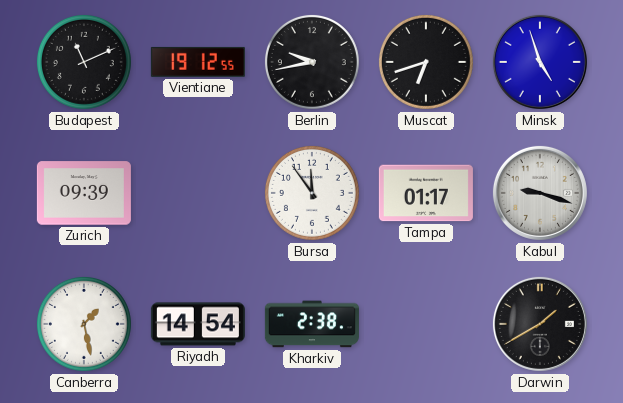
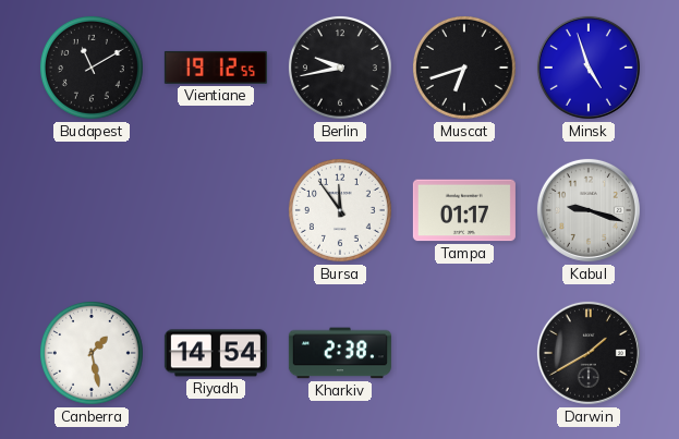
Budapest: 11:11 -> 11:10
Zurich: 09:39 -> none
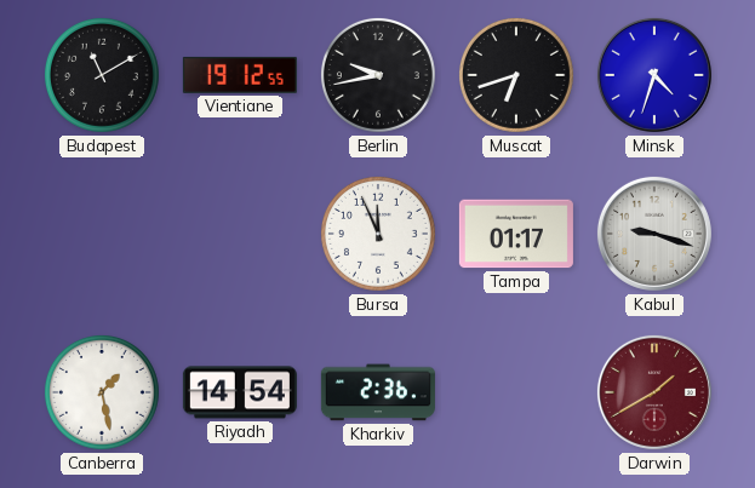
Minsk: 4:57 -> 4:33
Bursa: 11:54 -> 11:56
Kharkiv: 2:38 -> 2:36
Darwin dial: black -> burgundy
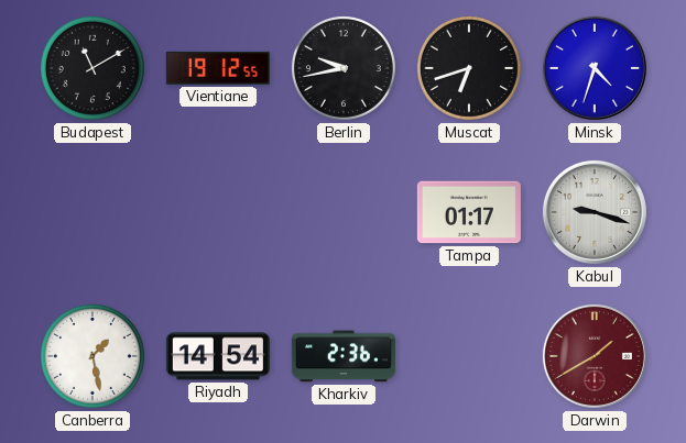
Bursa: 11:56 -> none
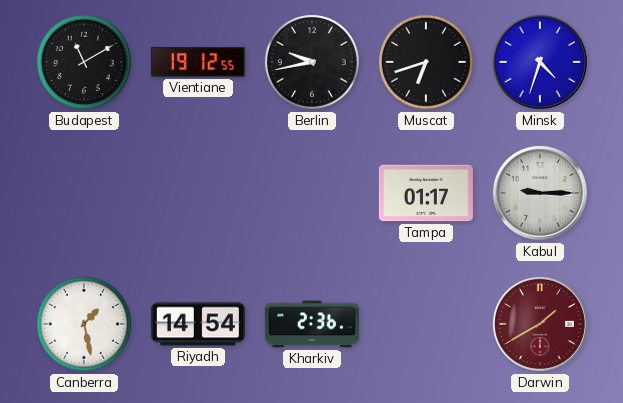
Kabul: 9:18 -> 9:15
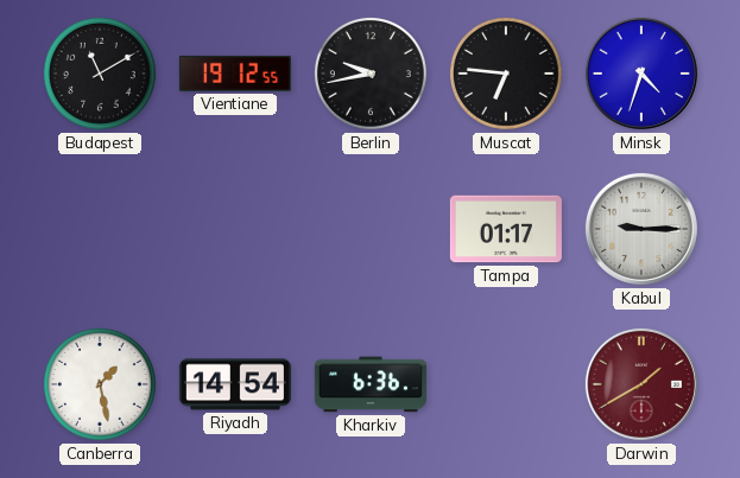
Muscat: 6:42 -> 6:46
Kharkiv: 2:36 -> 6:36
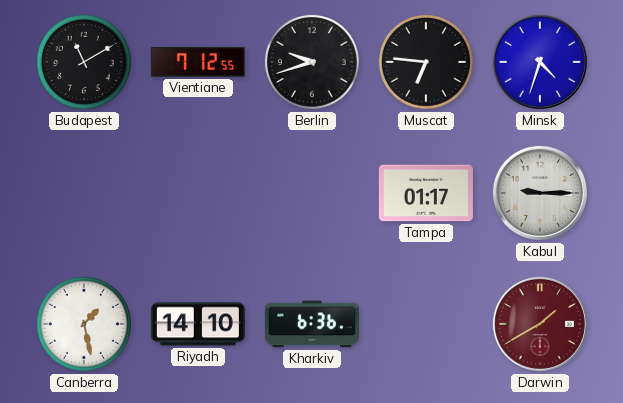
Vientiane: 19:12 -> 7:12
Berlin: 9:43 -> 9:42
Riyadh: 14:54 -> 14:10
